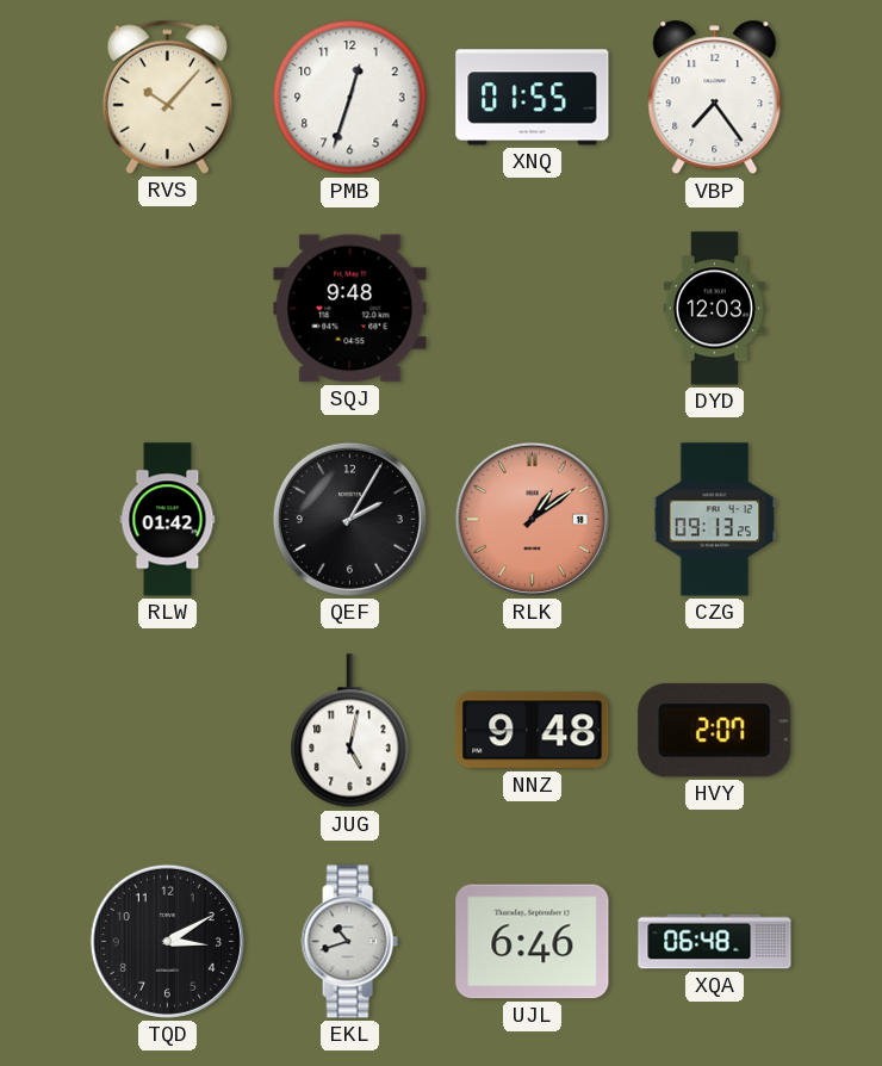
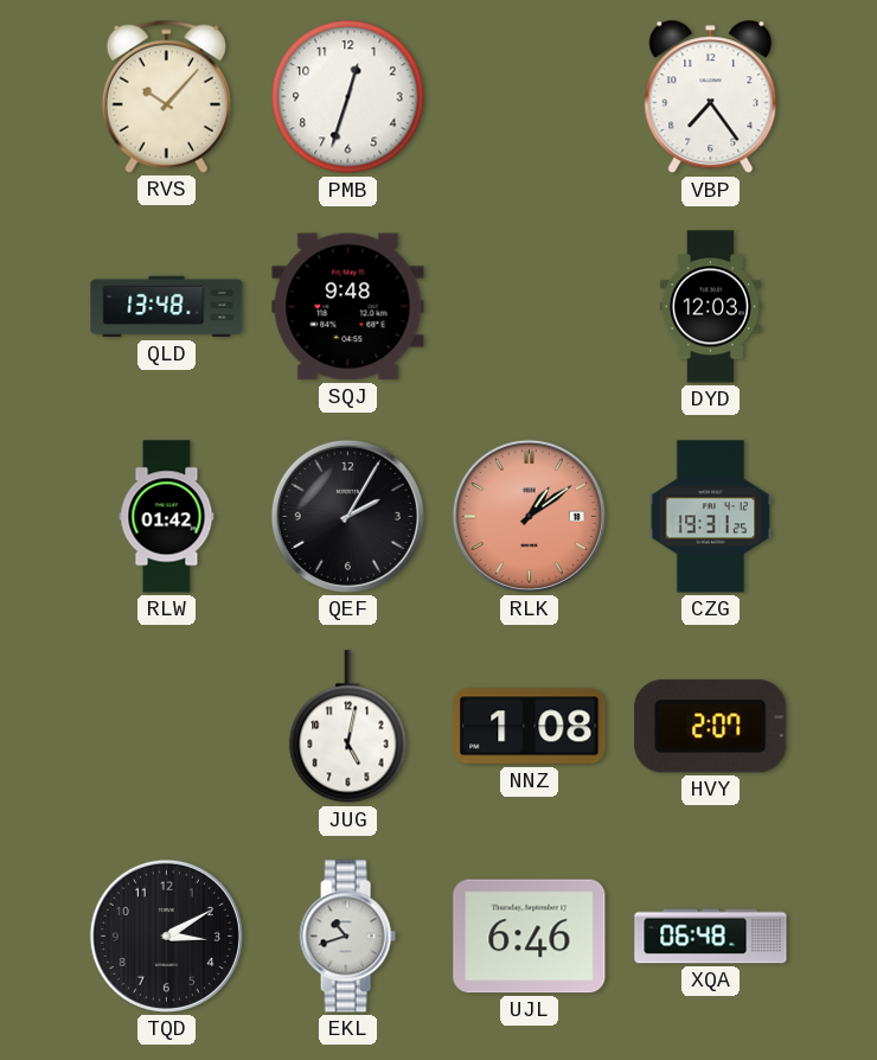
XNQ: 01:55 -> none
QLD: none -> 13:48
CZG: 09:13 -> 19:31
NNZ: 9:48 -> 1:08
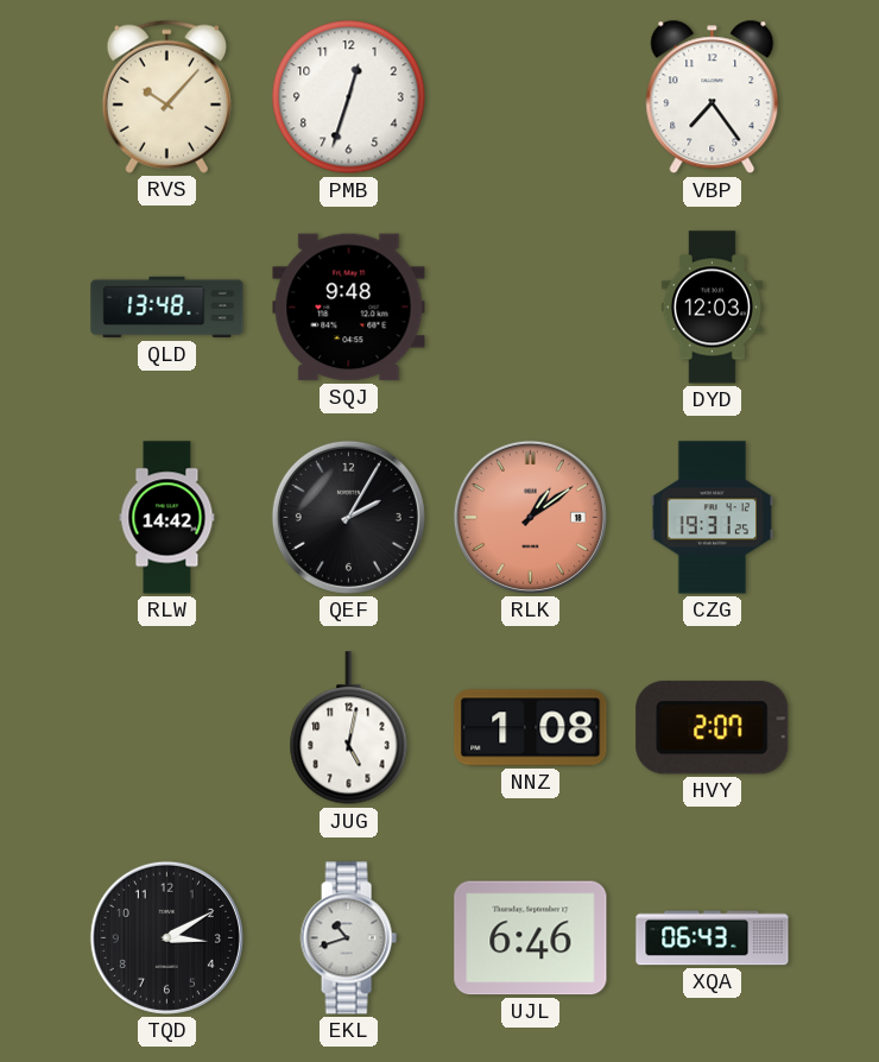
RLW: 01:42 -> 14:42
XQA: 06:48 -> 06:43
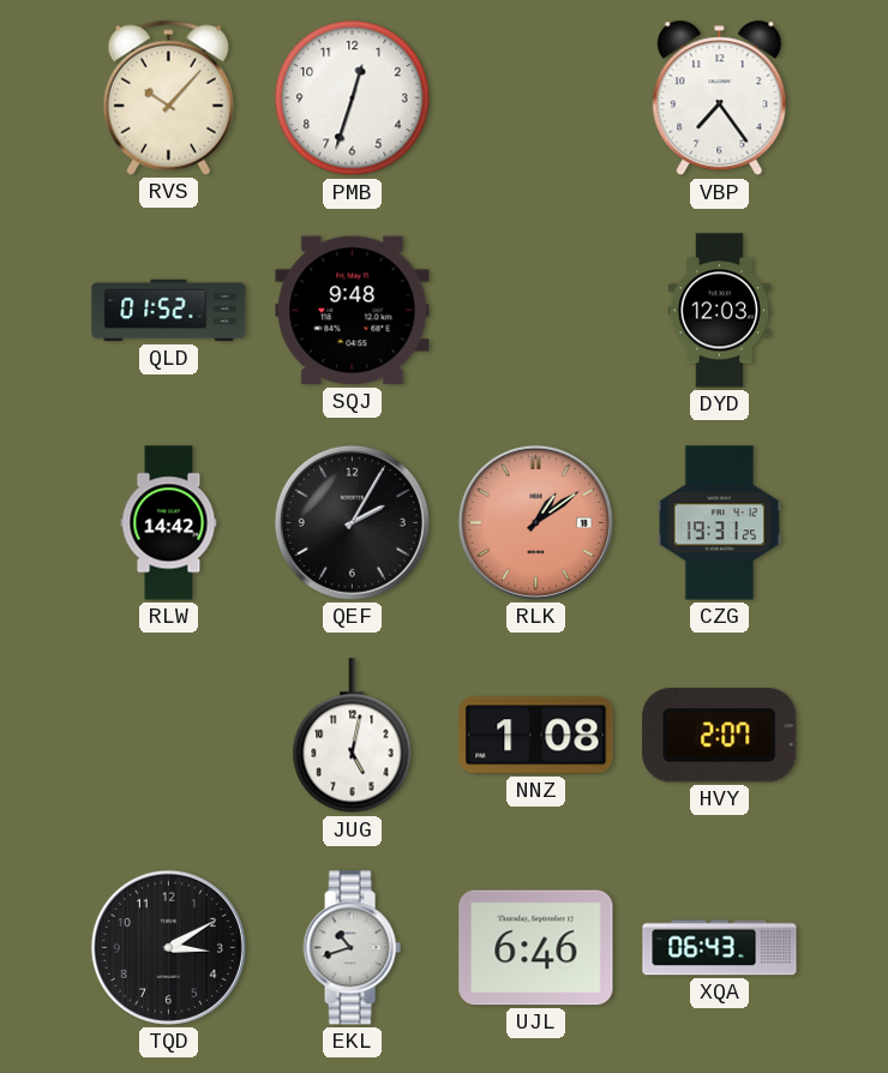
QLD: 13:48 -> 01:52
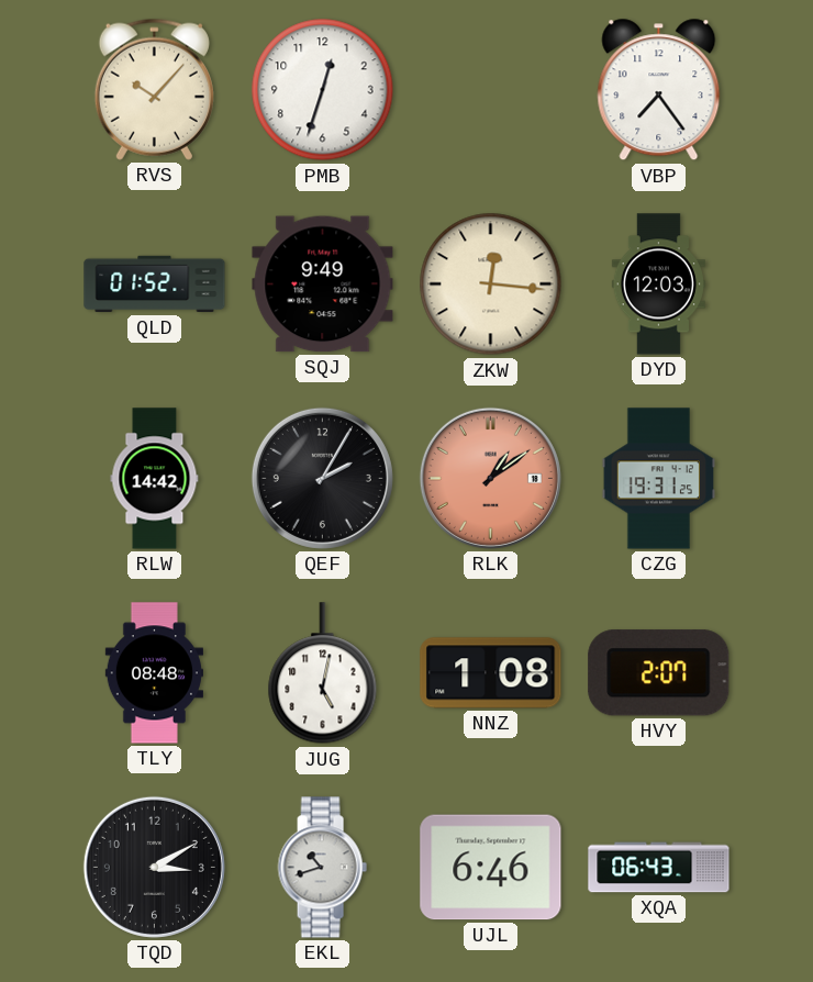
SQJ: 9:48 -> 9:49
ZKW: none -> 12:16
TLY: none -> 08:48
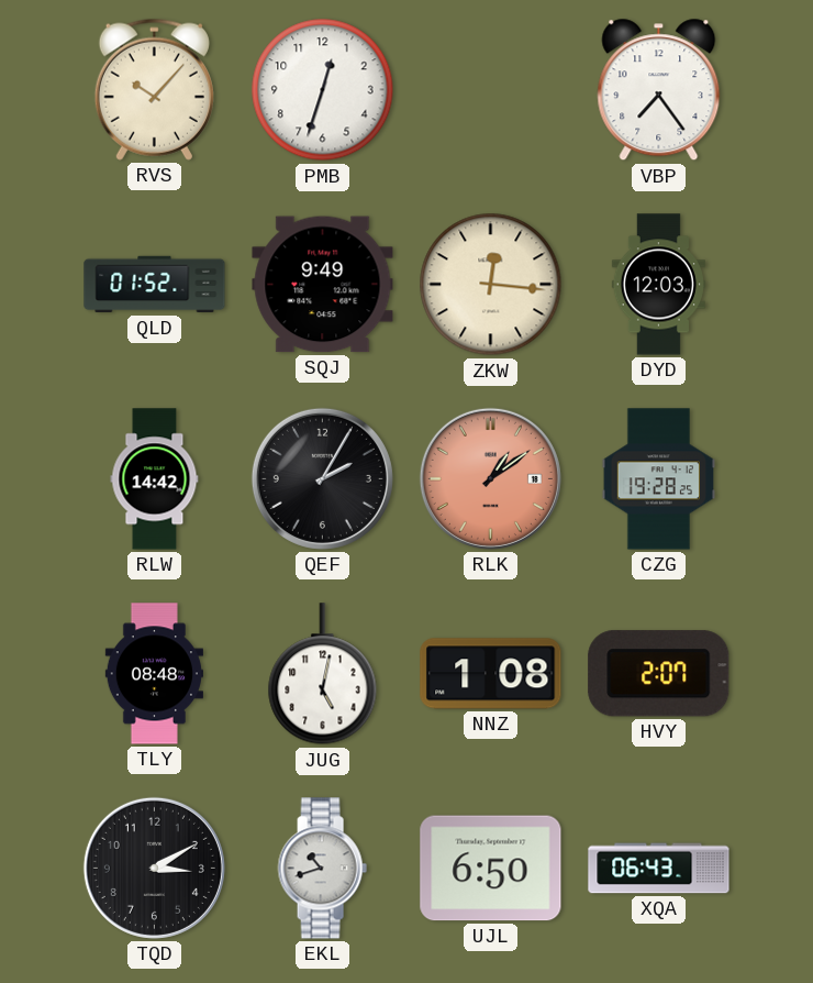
CZG: 19:31 -> 19:28
UJL: 6:46 -> 6:50
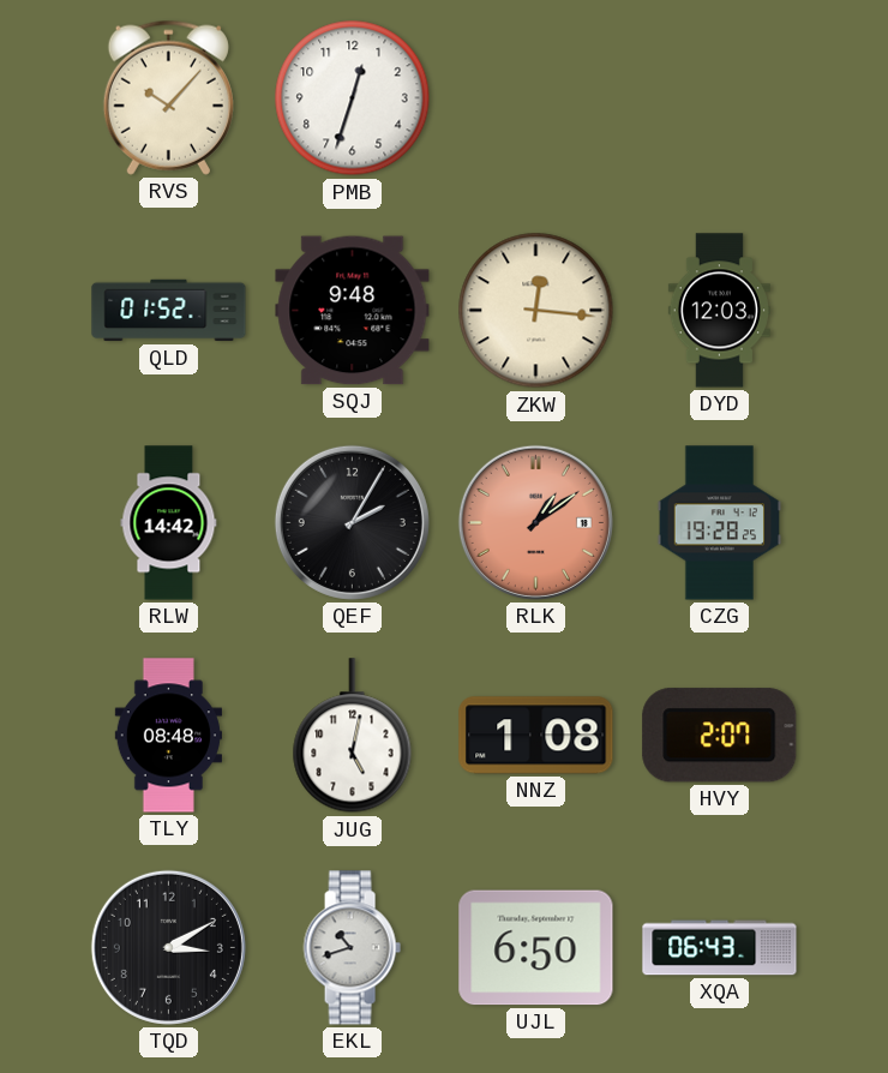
VBP: 7:24 -> none
SQJ: 9:49 -> 9:48
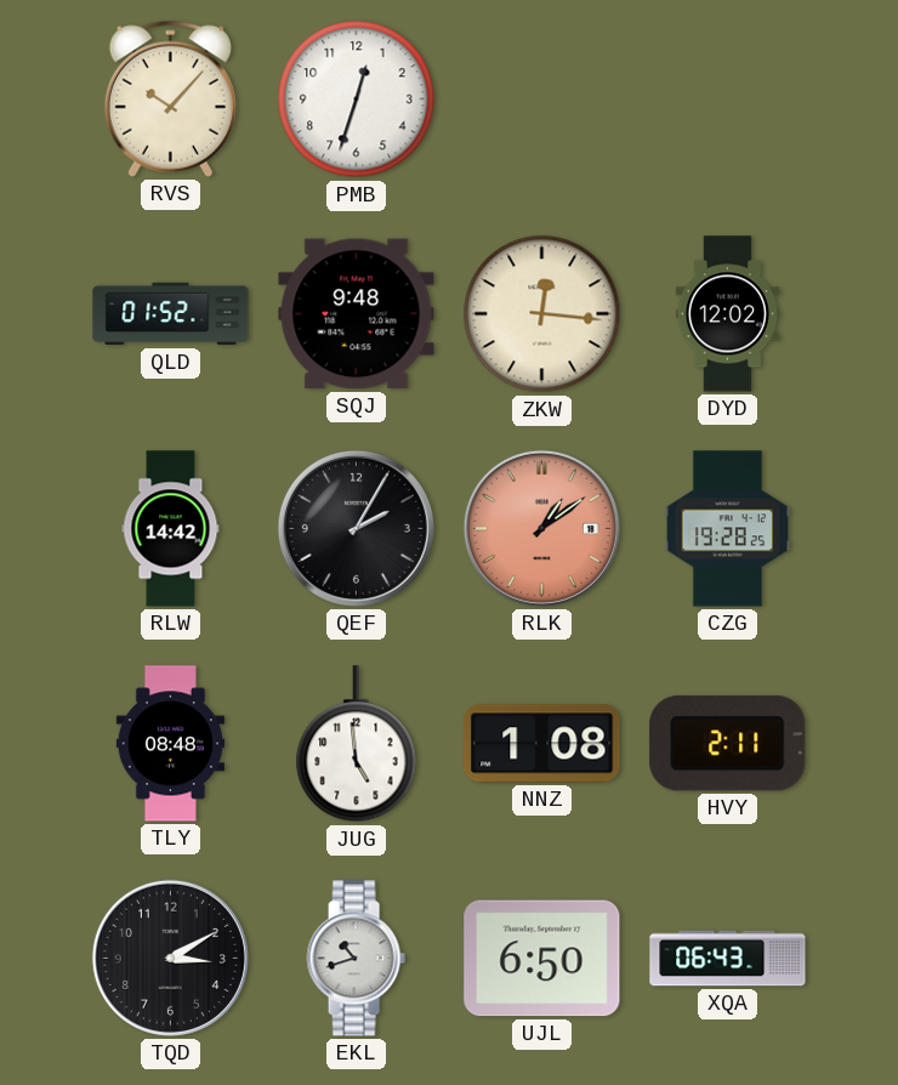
DYD: 12:03 -> 12:02
JUG: 5:02 -> 4:59
HVY: 2:07 -> 2:11
